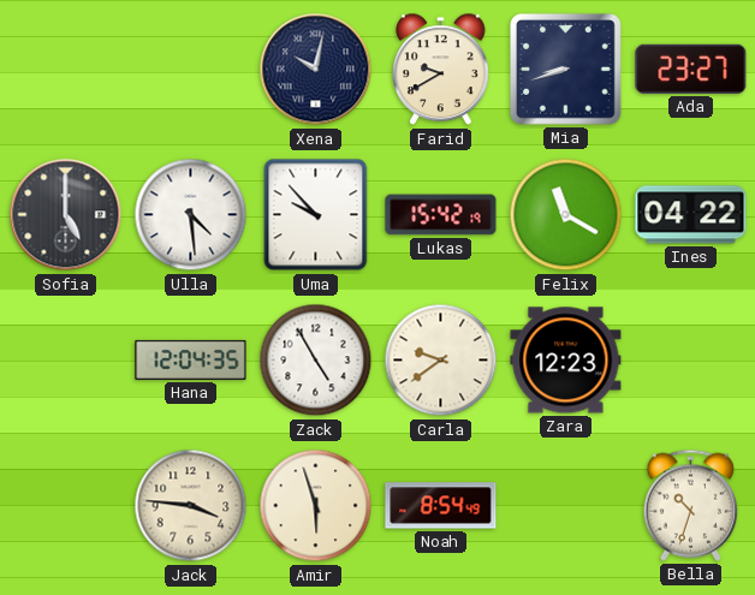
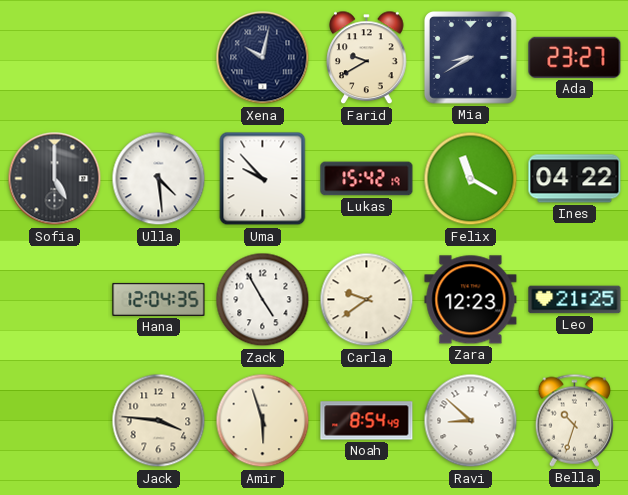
Mia: 8:42 -> 8:40
Leo: none -> 21:25
Ravi: none -> 8:52
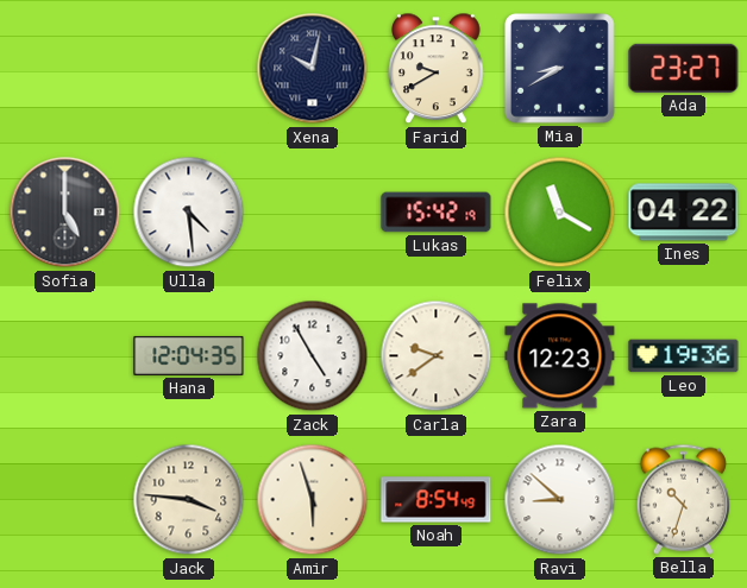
Uma: 9:53 -> none
Leo: 21:25 -> 19:36
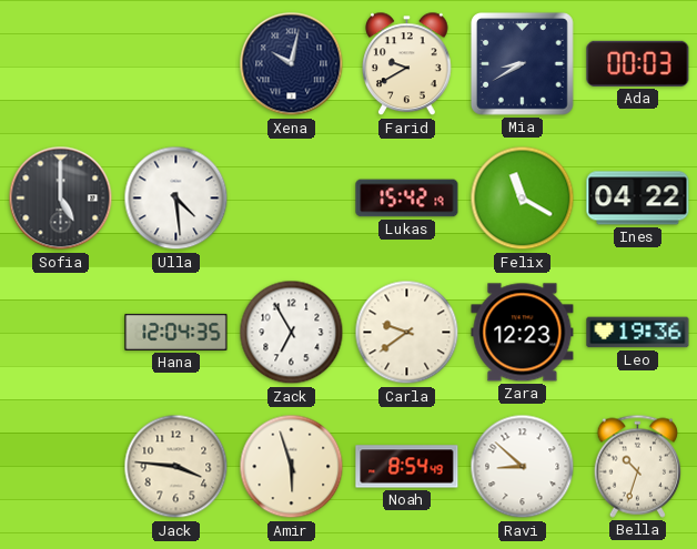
Ada: 23:27 -> 00:03
Zack: 4:55 -> 6:55
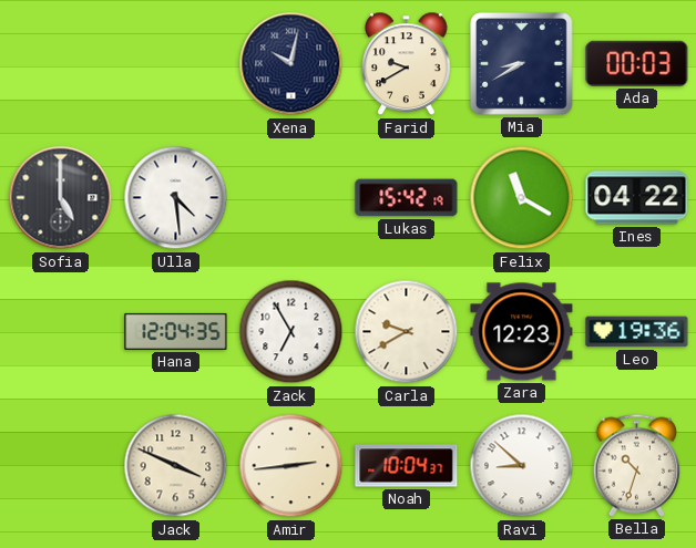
Carla: 9:39 -> 9:40
Jack: 3:46 -> 3:49
Amir: 5:57 -> 2:44
Noah: 8:54 -> 10:04
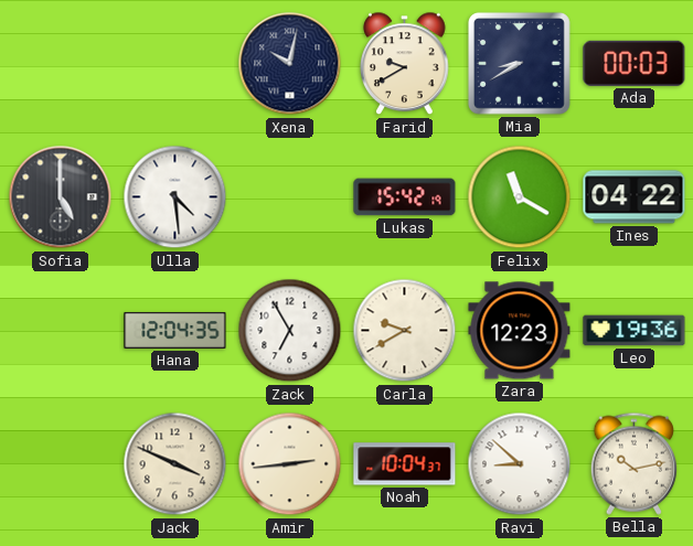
Bella: 10:33 -> 10:13
